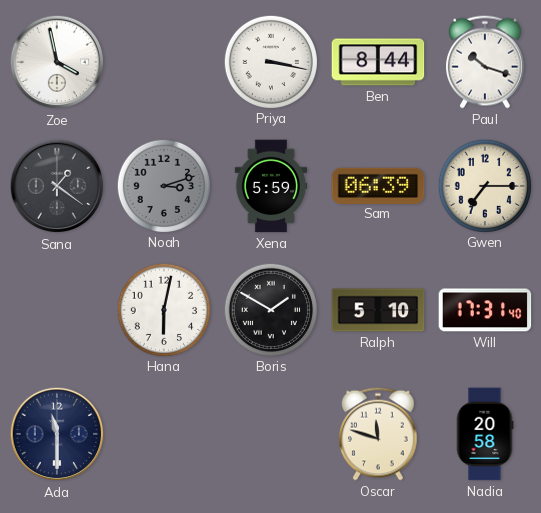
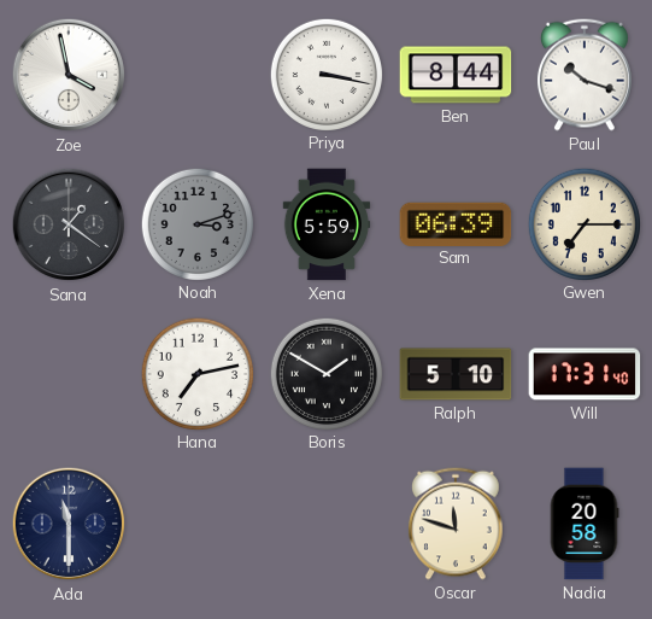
Hana: 6:02 -> 7:13
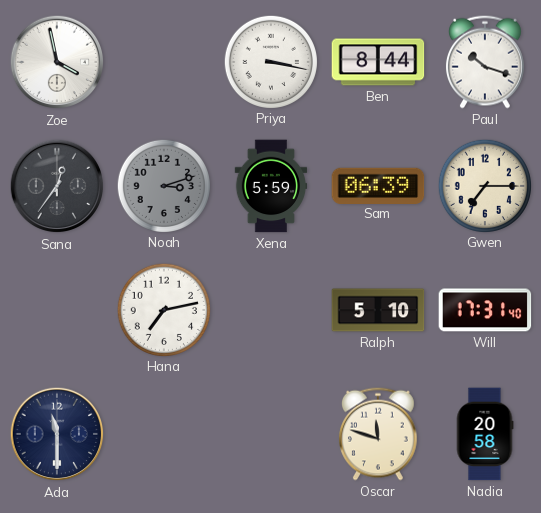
Sana: 1:21 -> 12:36
Boris: 1:50 -> none
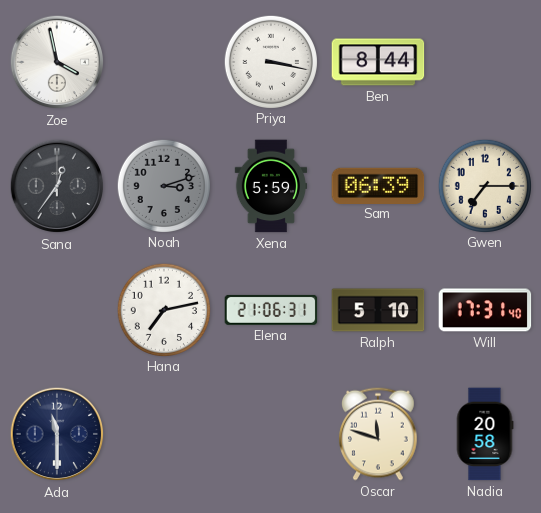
Paul: 10:18 -> none
Elena: none -> 21:06
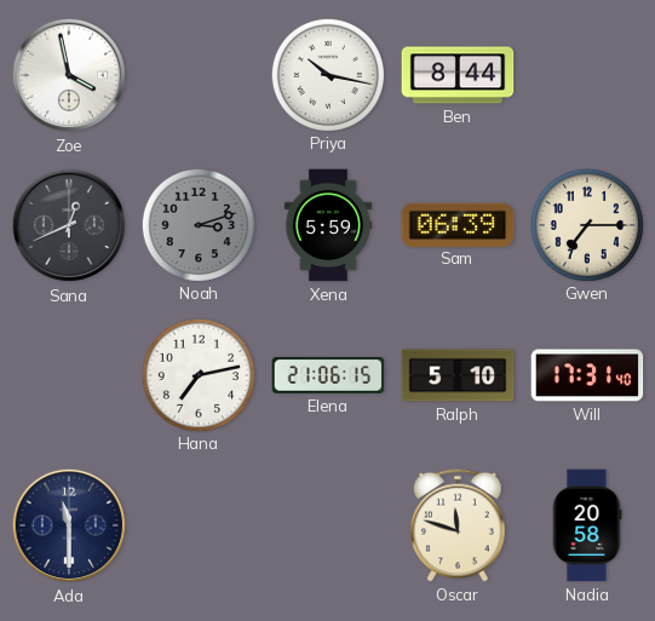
Priya: 3:17 -> 10:17
Sana: 12:36 -> 12:41
Elena: 21:06:31 -> 21:06:15
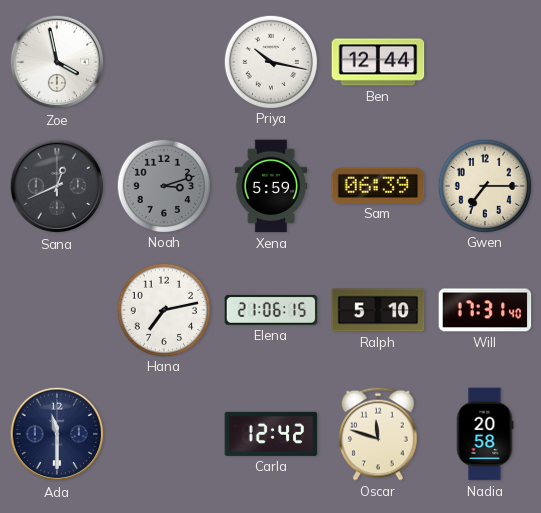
Ben: 8:44 -> 12:44
Carla: none -> 12:42
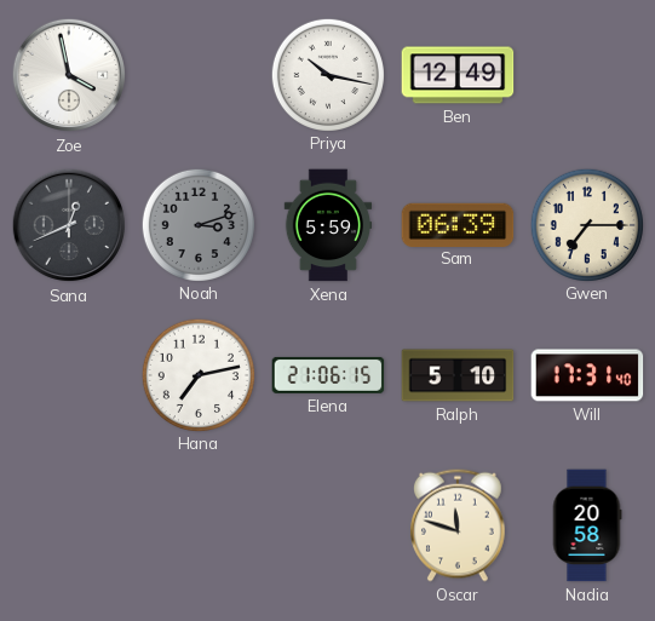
Ben: 12:44 -> 12:49
Ada: 11:30 -> none
Carla: 12:42 -> none
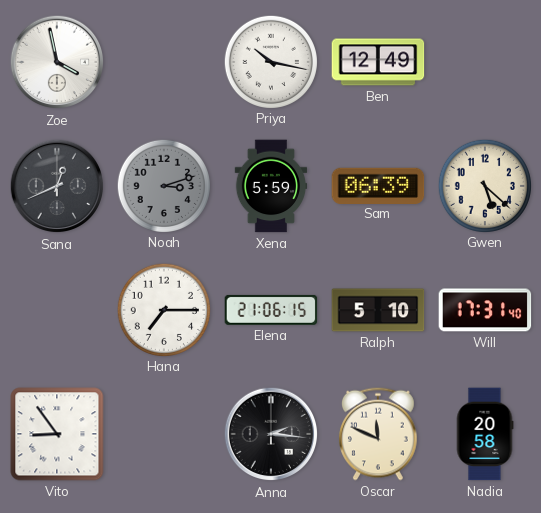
Gwen: 7:15 -> 5:22
Hana: 7:13 -> 7:15
Vito: none -> 8:54
Anna: none -> 2:16
Oscar: 11:48 -> 11:49
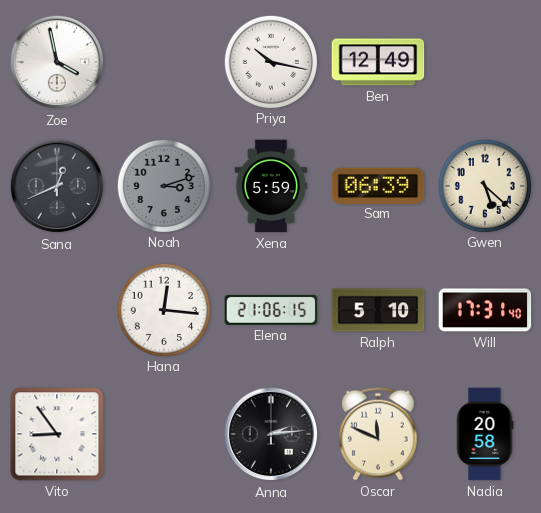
Hana: 7:15 -> 12:16
Anna: 2:16 -> 2:14
